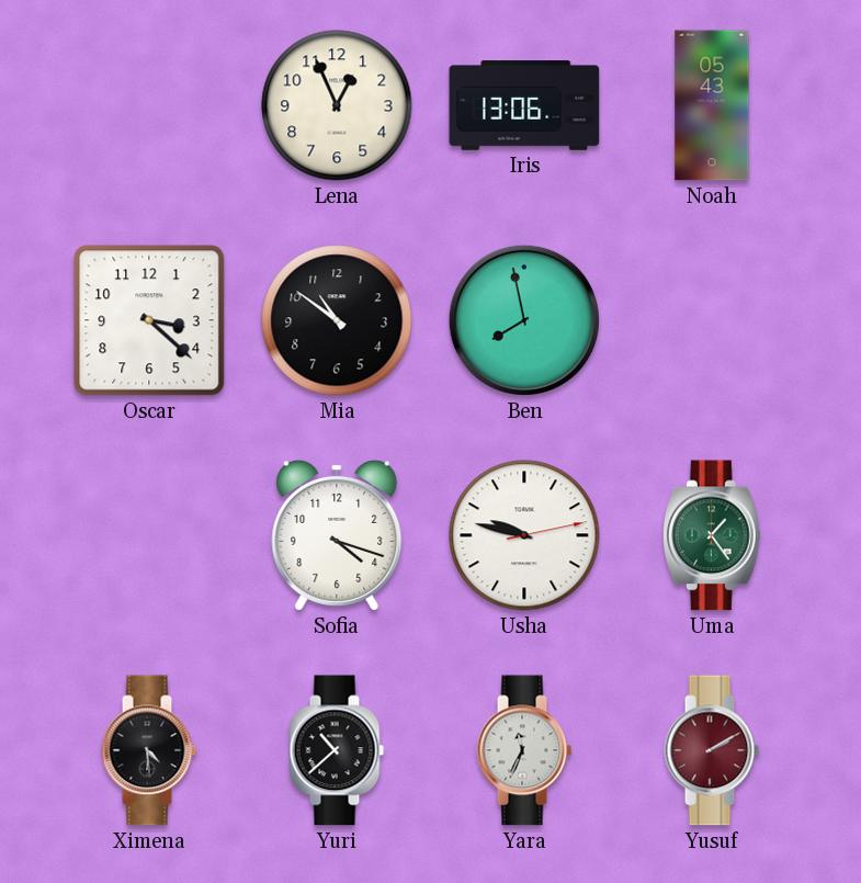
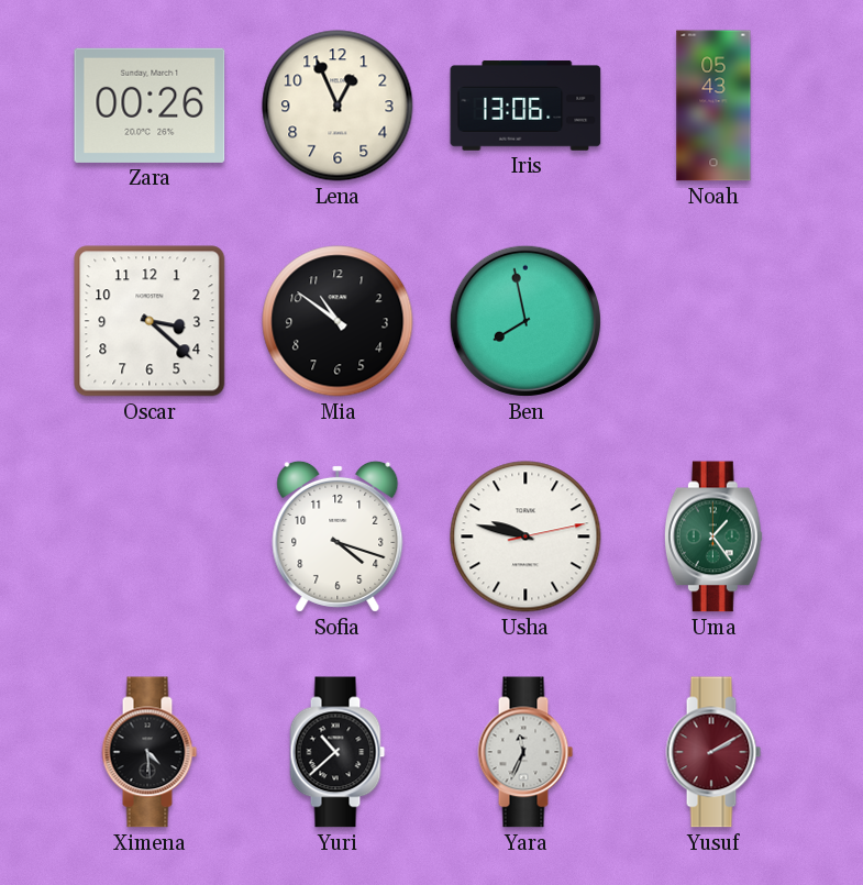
Zara: none -> 00:26
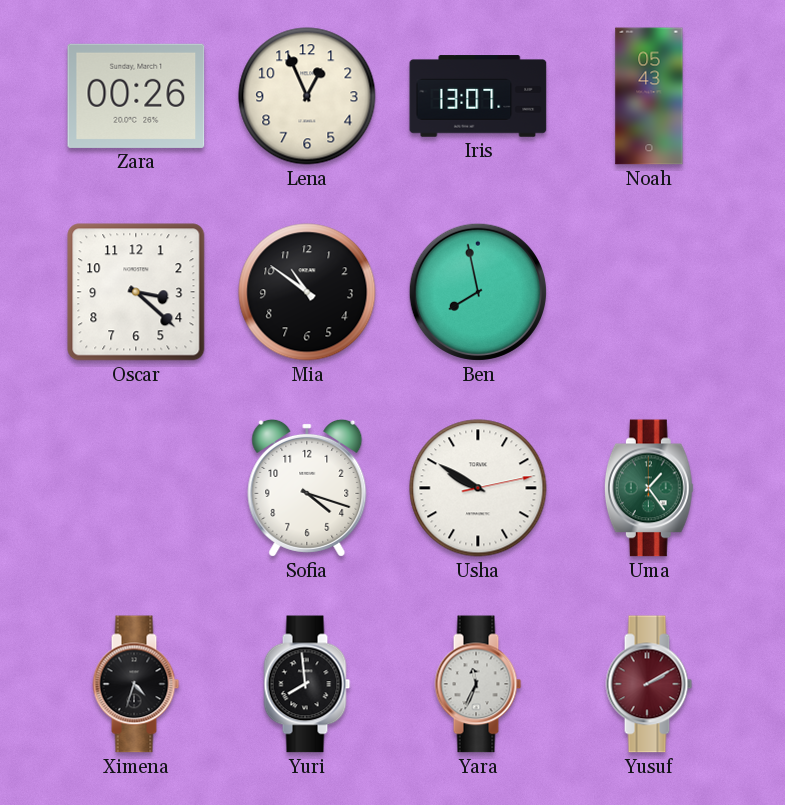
Iris: 13:06 -> 13:07
Usha: 9:47 -> 9:50
Ximena: 4:29 -> 4:33
Yuri: 10:38 -> 7:59
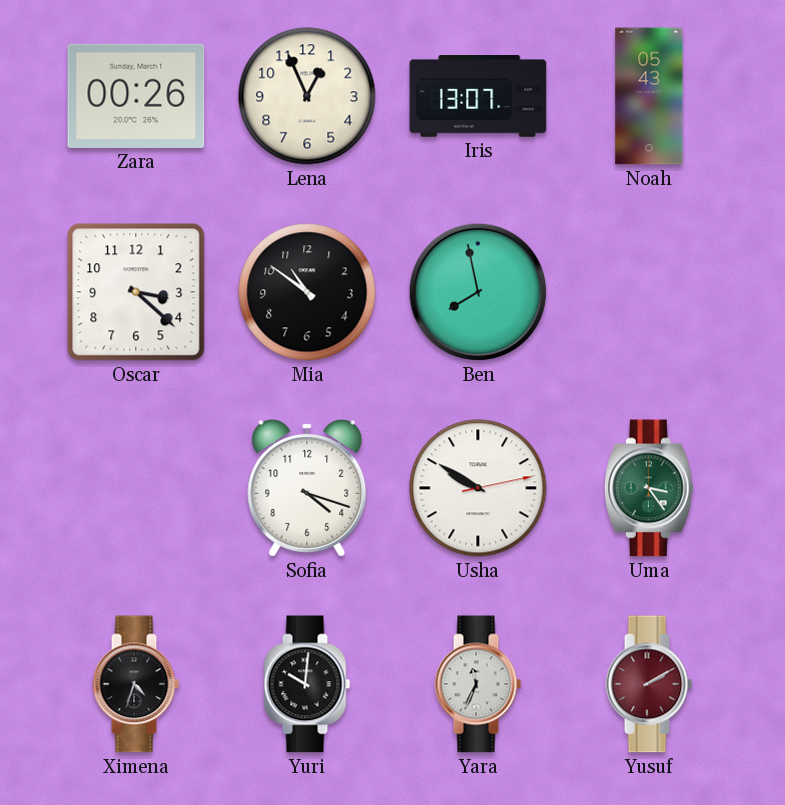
Uma: 1:24 -> 3:24
Yuri: 7:59 -> 10:01
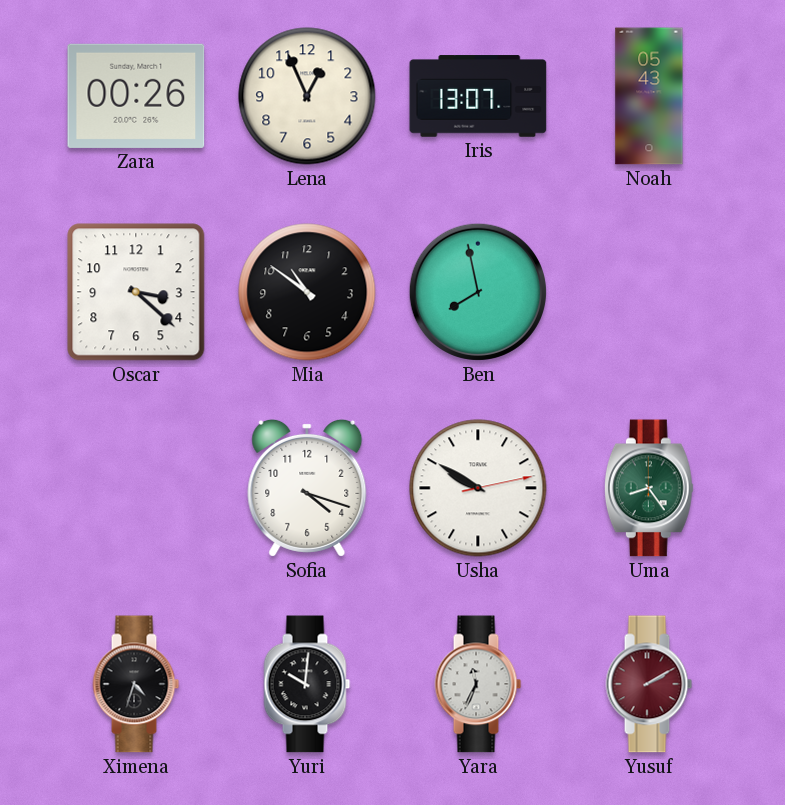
Uma: 3:24 -> 8:24
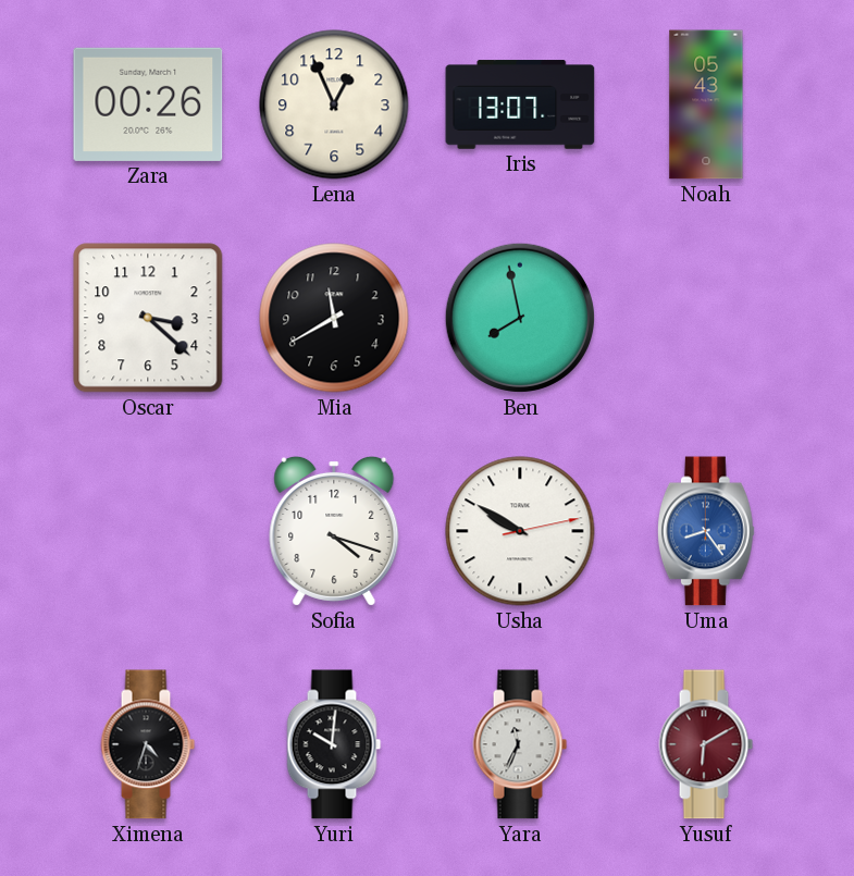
Mia: 10:51 -> 11:40
Uma dial: green -> blue
Yusuf: 2:10 -> 6:10
